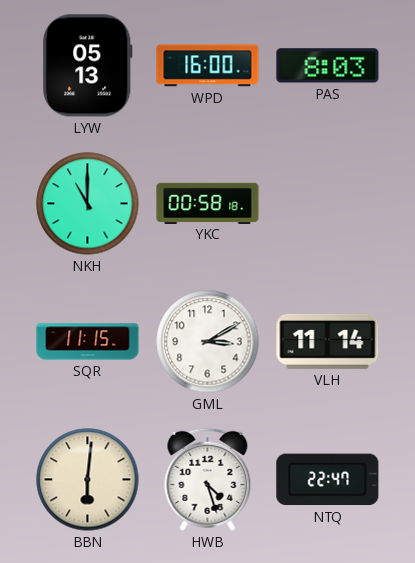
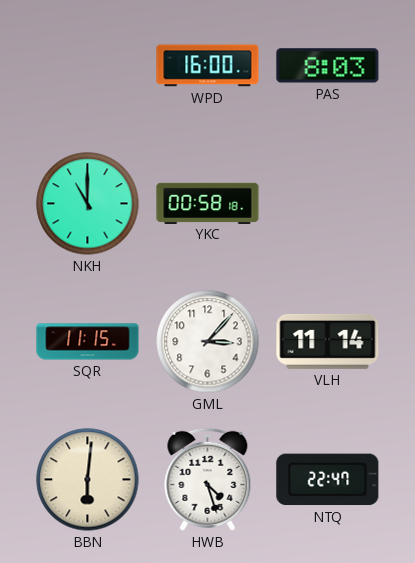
LYW: 05:13 -> none
GML: 3:10 -> 3:07
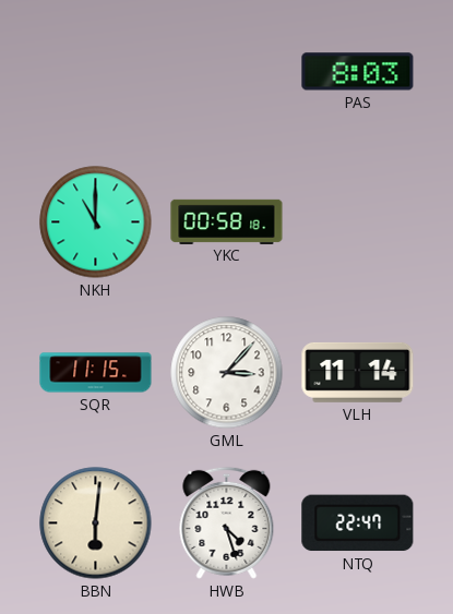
WPD: 16:00 -> none
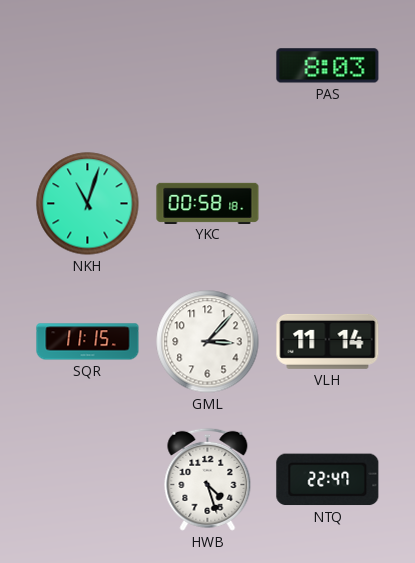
NKH: 11:00 -> 11:03
BBN: 6:01 -> none
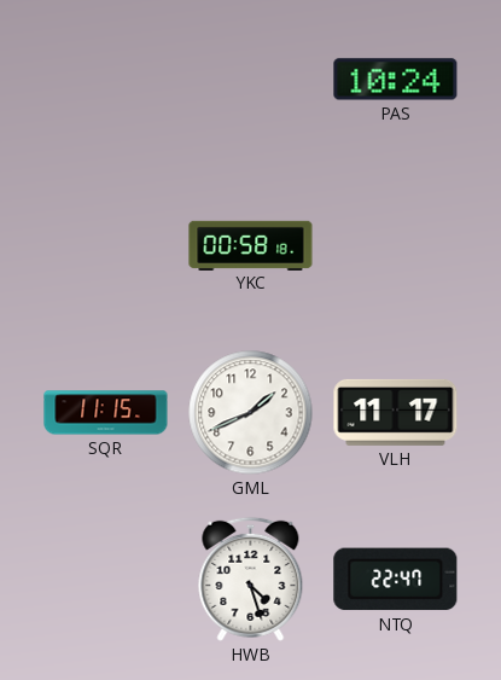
PAS: 8:03 -> 10:24
NKH: 11:03 -> none
GML: 3:07 -> 1:41
VLH: 11:14 -> 11:17
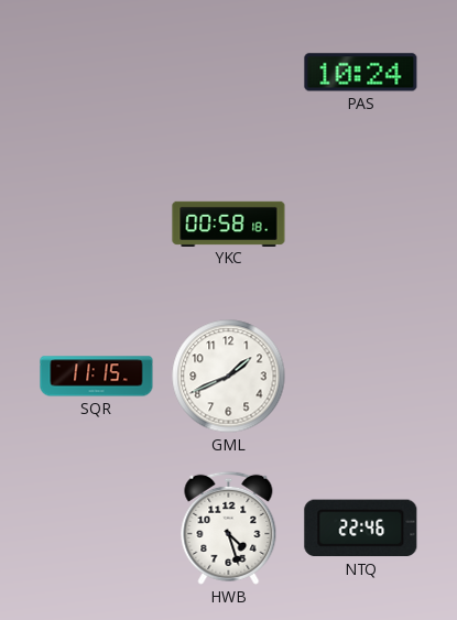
VLH: 11:17 -> none
NTQ: 22:47 -> 22:46
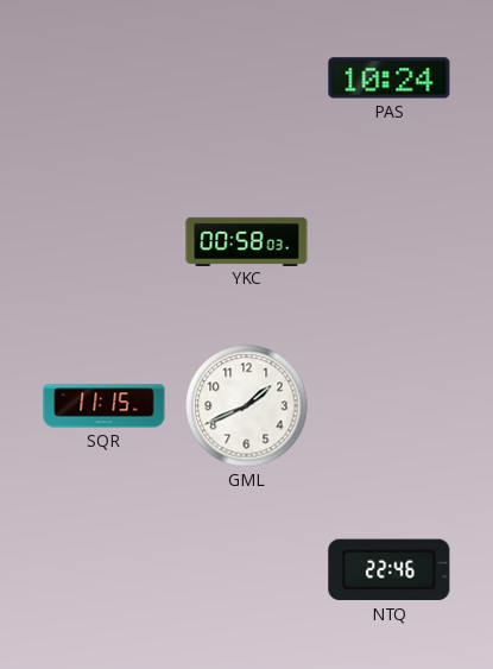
YKC: 00:58:18 -> 00:58:03
HWB: 4:27 -> none
